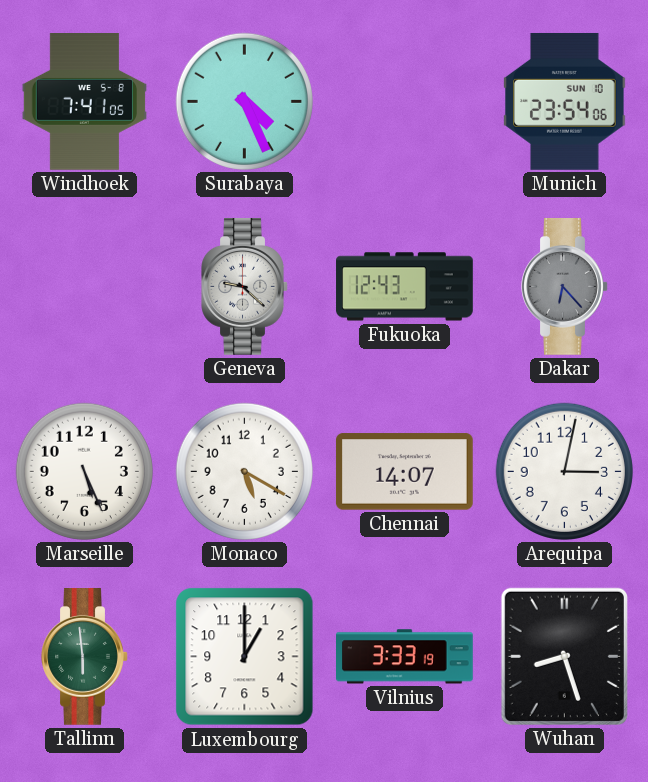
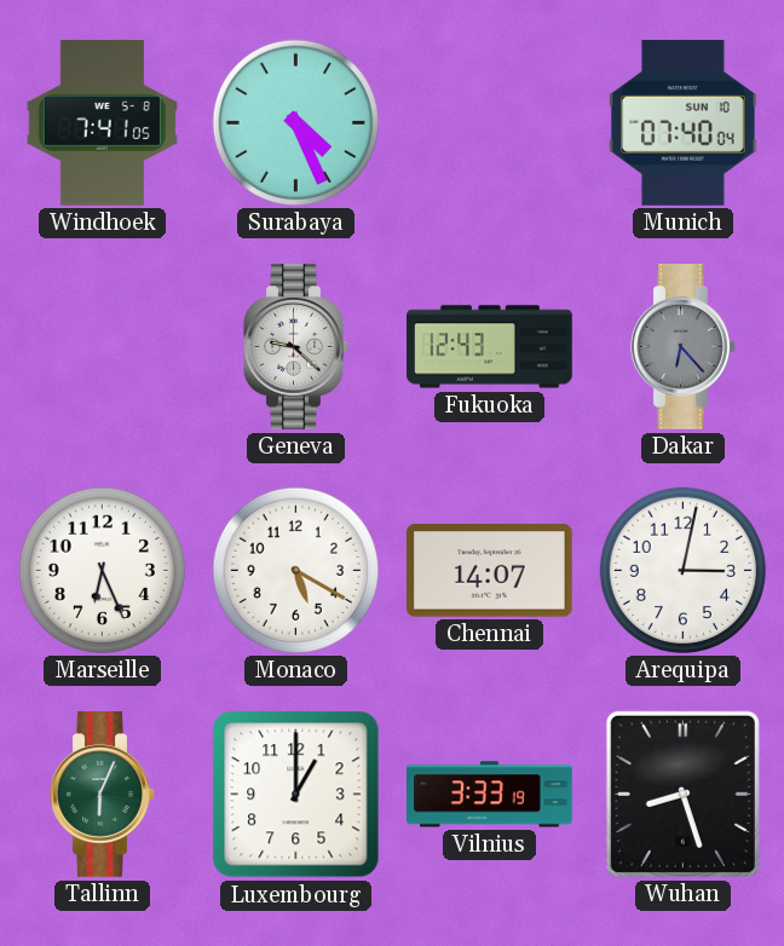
Munich: 23:54 -> 07:40
Marseille: 5:26 -> 6:26
Tallinn: 5:59 -> 6:04
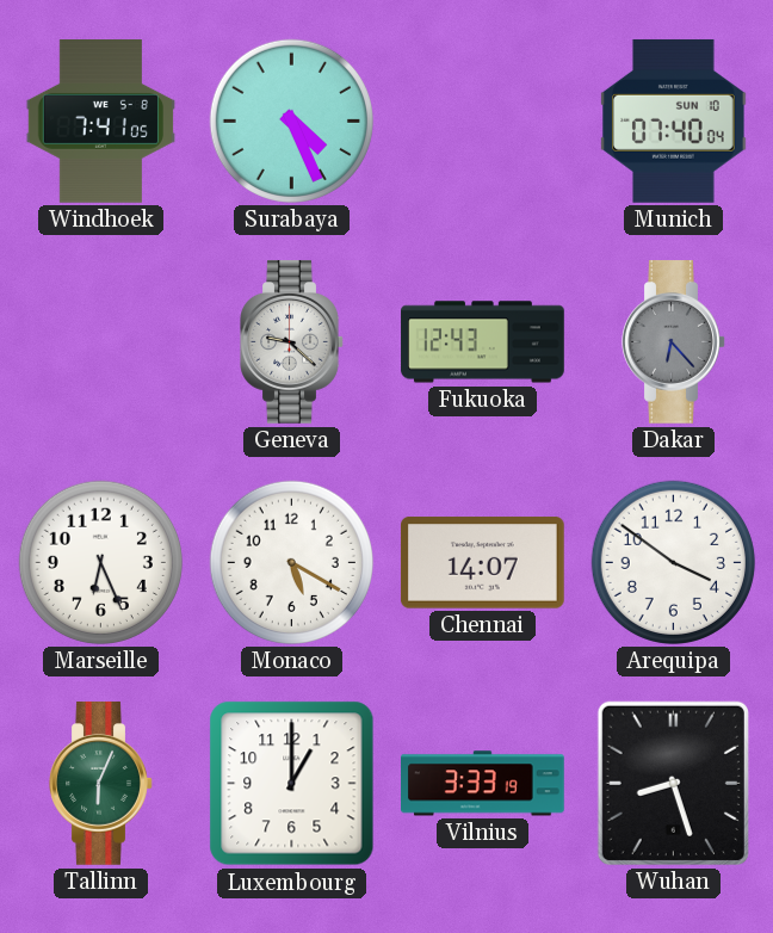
Arequipa: 3:02 -> 3:51
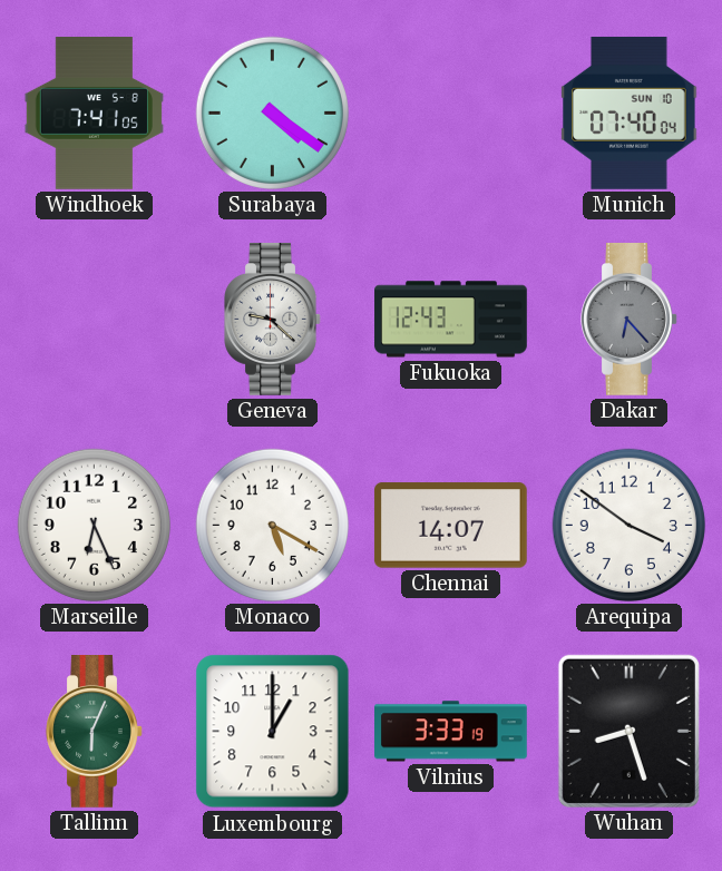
Surabaya: 4:26 -> 4:21
